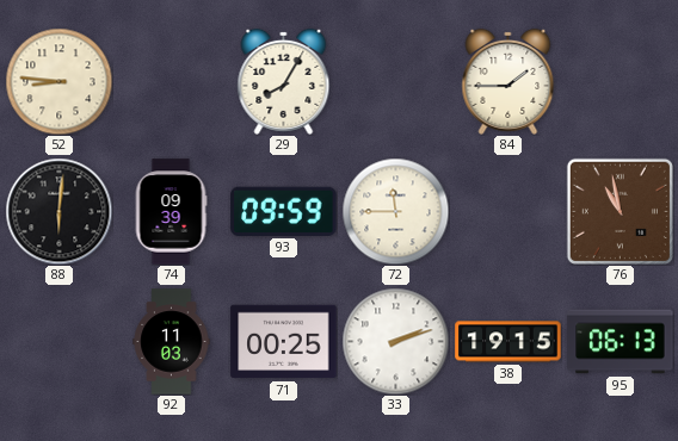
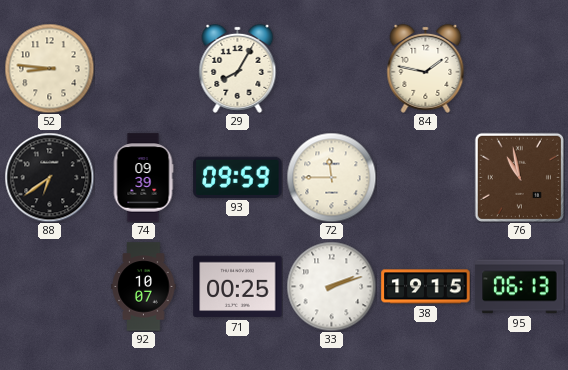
84: 1:45 -> 1:47
88: 6:01 -> 6:39
92: 11:03 -> 10:07
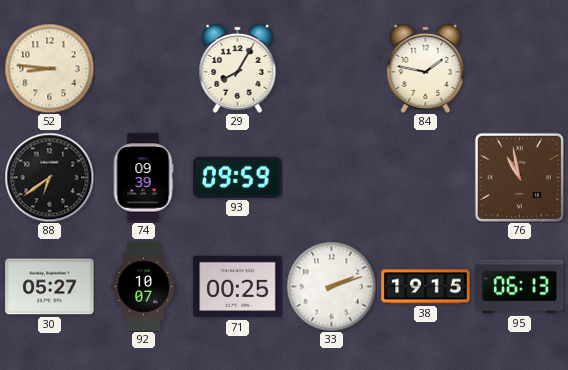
72: 11:45 -> none
30: none -> 05:27
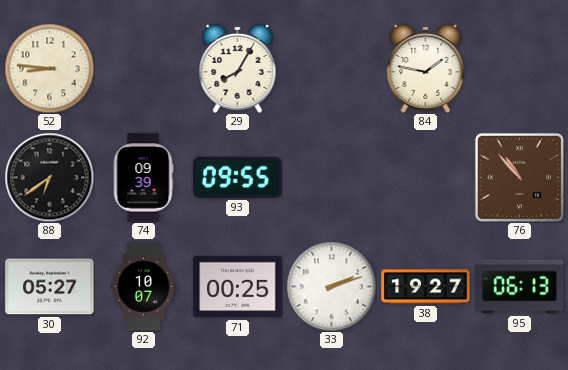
93: 09:59 -> 09:55
76: 10:58 -> 10:53
38: 19:15 -> 19:27
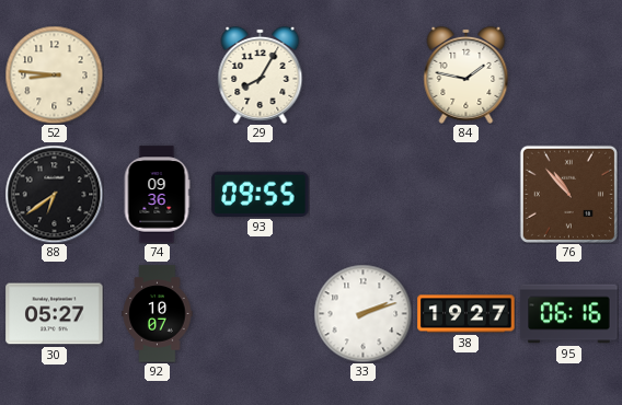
74: 09:39 -> 09:36
71: 00:25 -> none
95: 06:13 -> 06:16
